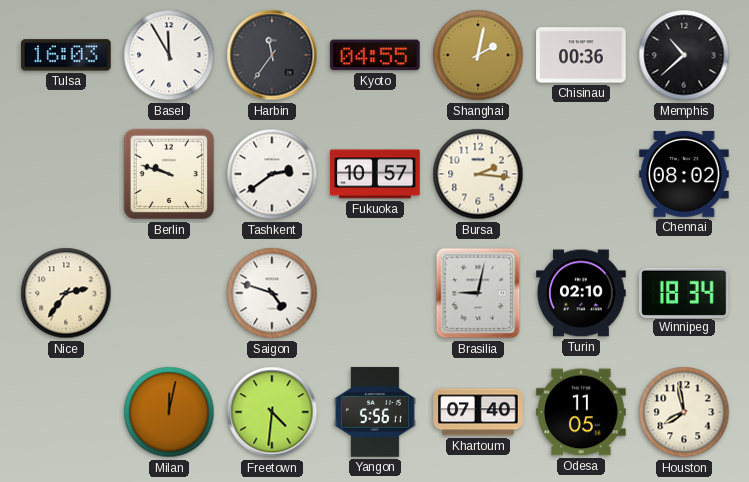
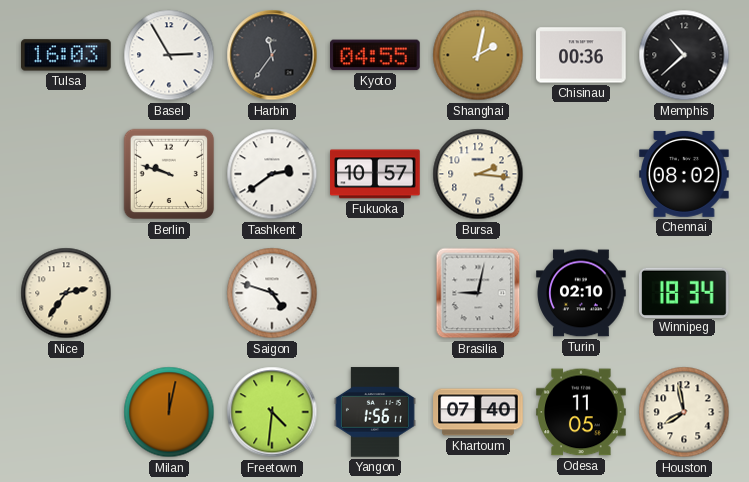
Basel: 11:55 -> 2:55
Yangon: 5:56 -> 1:56
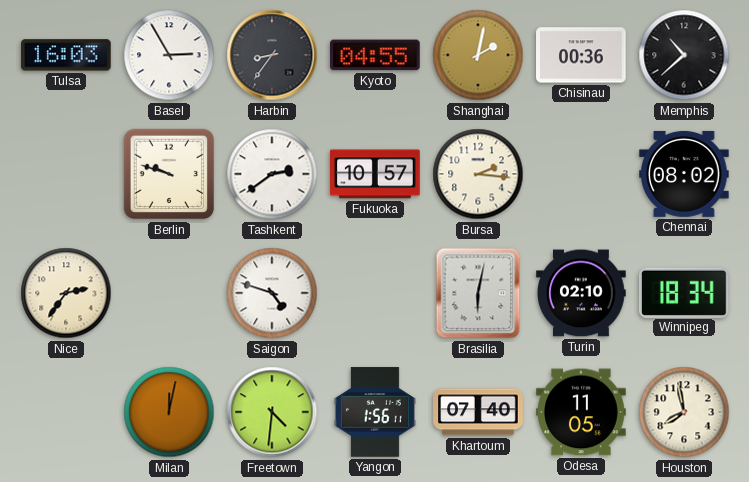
Harbin: 11:36 -> 8:36
Brasilia: 9:02 -> 6:02
